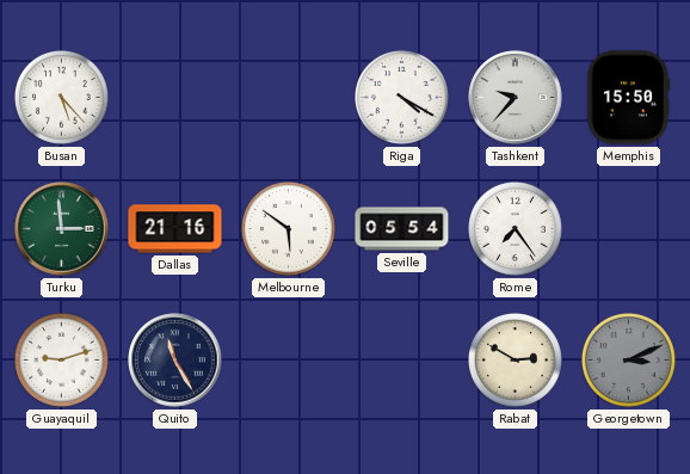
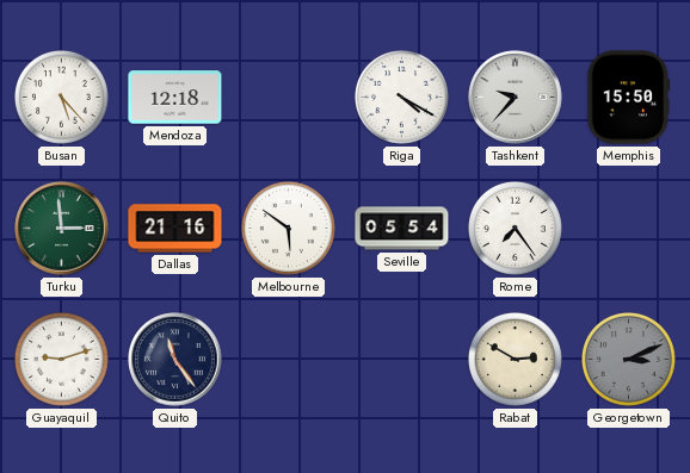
Mendoza: none -> 12:18
Quito: 11:25 -> 11:24
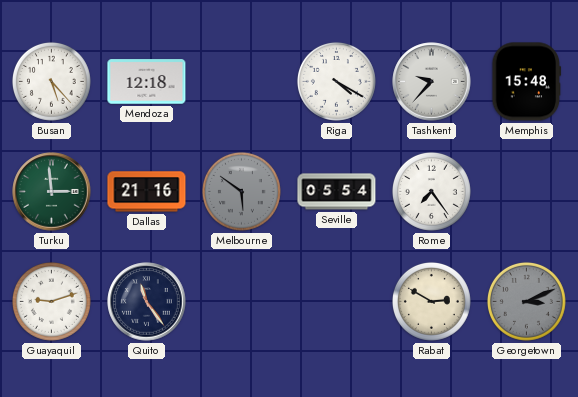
Memphis: 15:50 -> 15:48
Melbourne dial: white -> grey
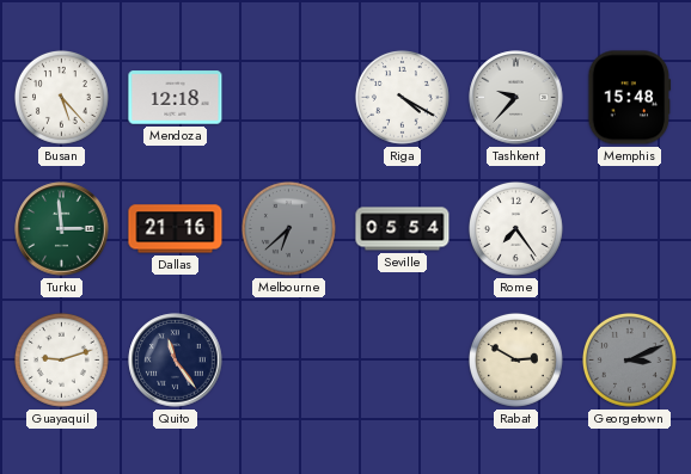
Melbourne: 5:51 -> 6:38
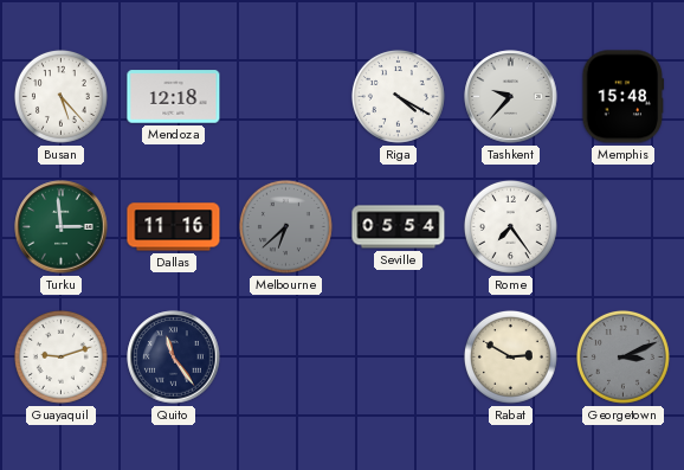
Dallas: 21:16 -> 11:16
